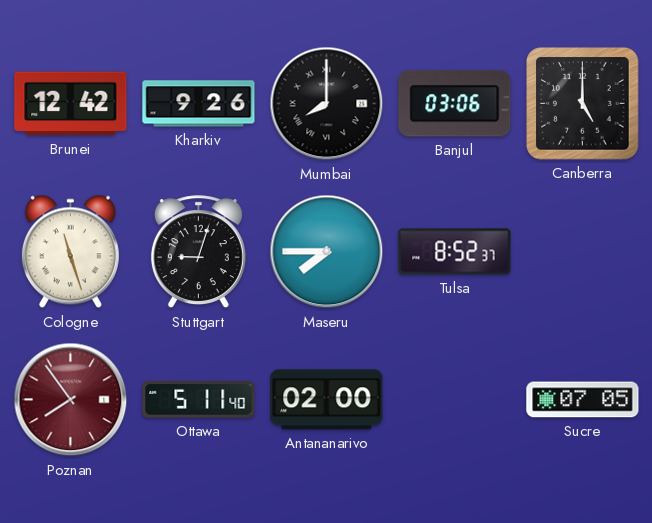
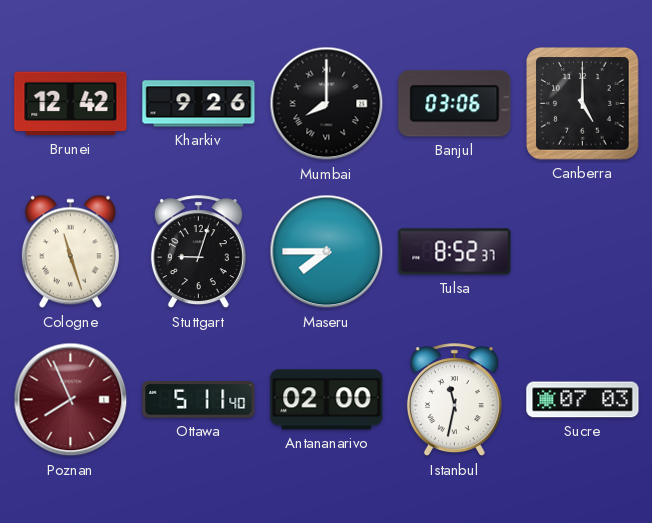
Poznan: 7:54 -> 7:56
Istanbul: none -> 11:32
Sucre: 07:05 -> 07:03
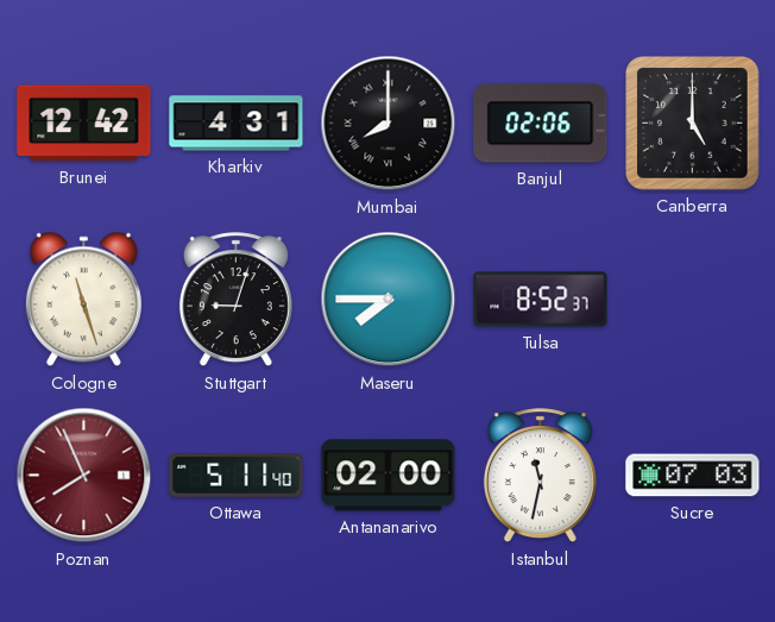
Kharkiv: 9:26 -> 4:31
Banjul: 03:06 -> 02:06
